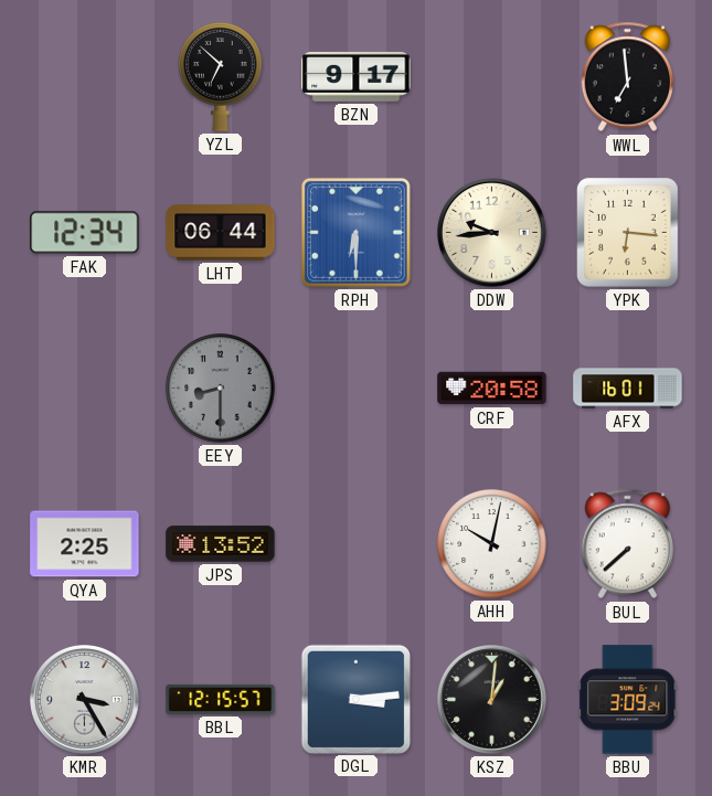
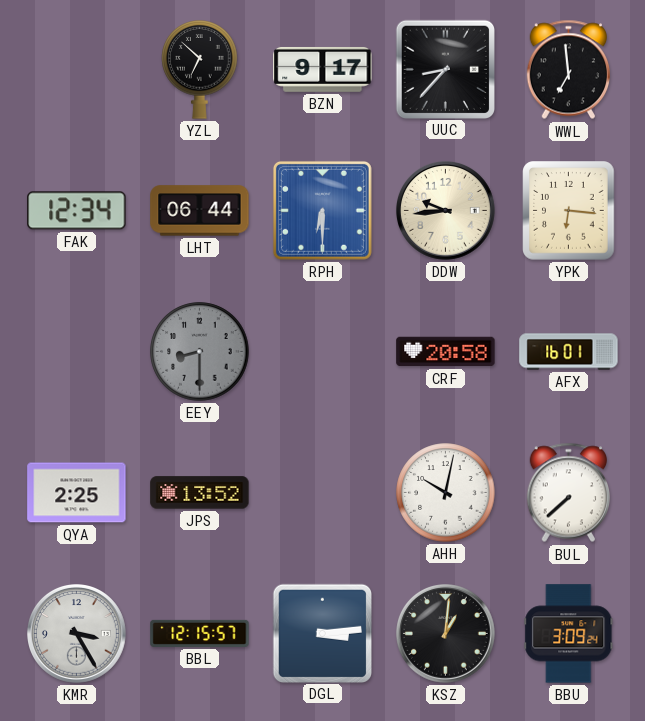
UUC: none -> 8:37
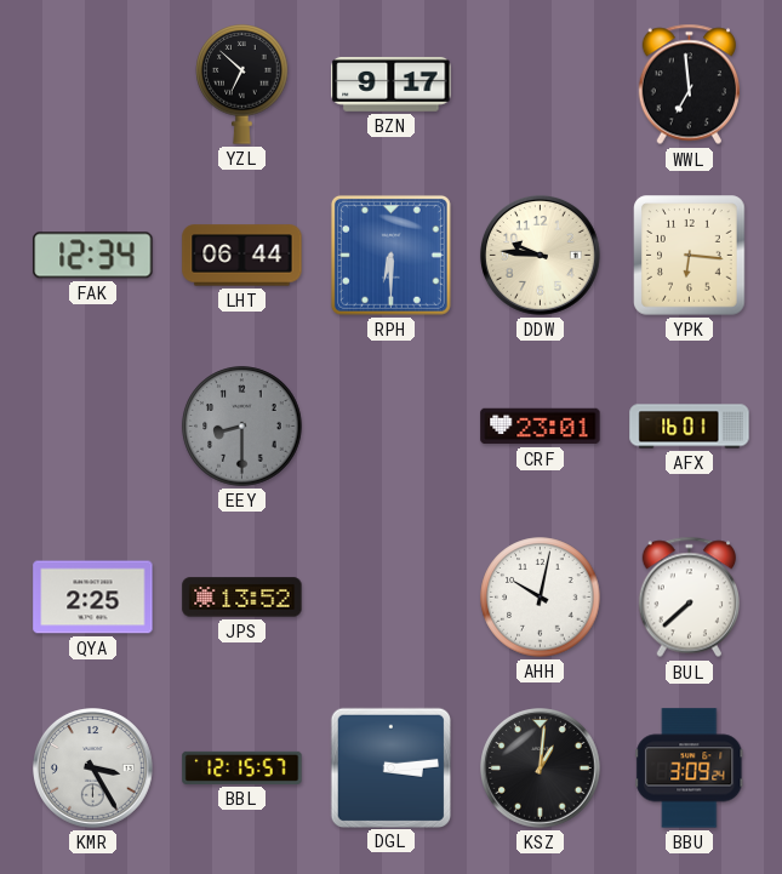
UUC: 8:37 -> none
DDW: 9:44 -> 9:46
CRF: 20:58 -> 23:01
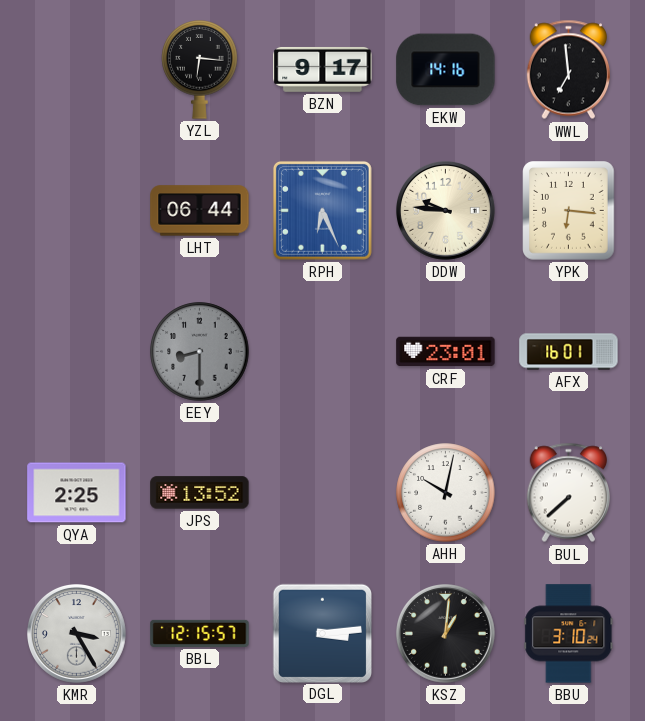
YZL: 6:52 -> 6:16
EKW: none -> 14:16
FAK: 12:34 -> none
RPH: 6:30 -> 6:26
BBU: 3:09 -> 3:10
